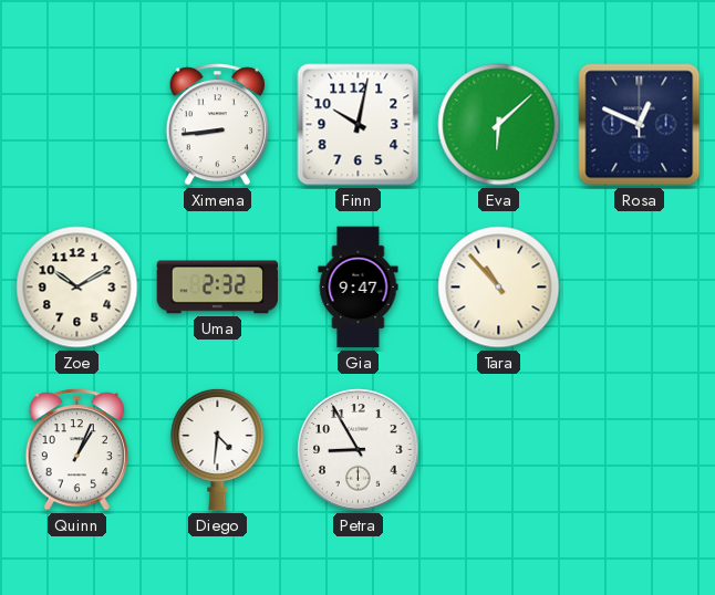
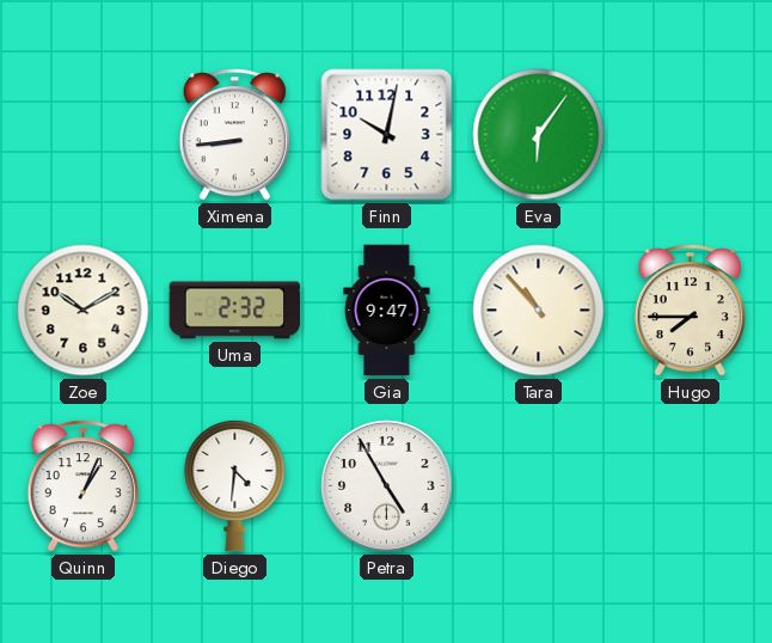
Eva: 6:08 -> 6:06
Rosa: 12:49 -> none
Hugo: none -> 7:45
Petra: 8:55 -> 4:55
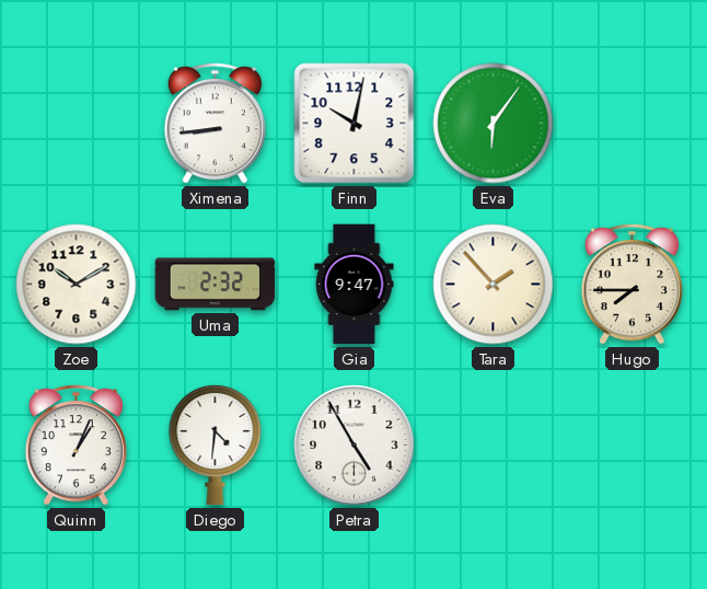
Tara: 10:53 -> 1:53
